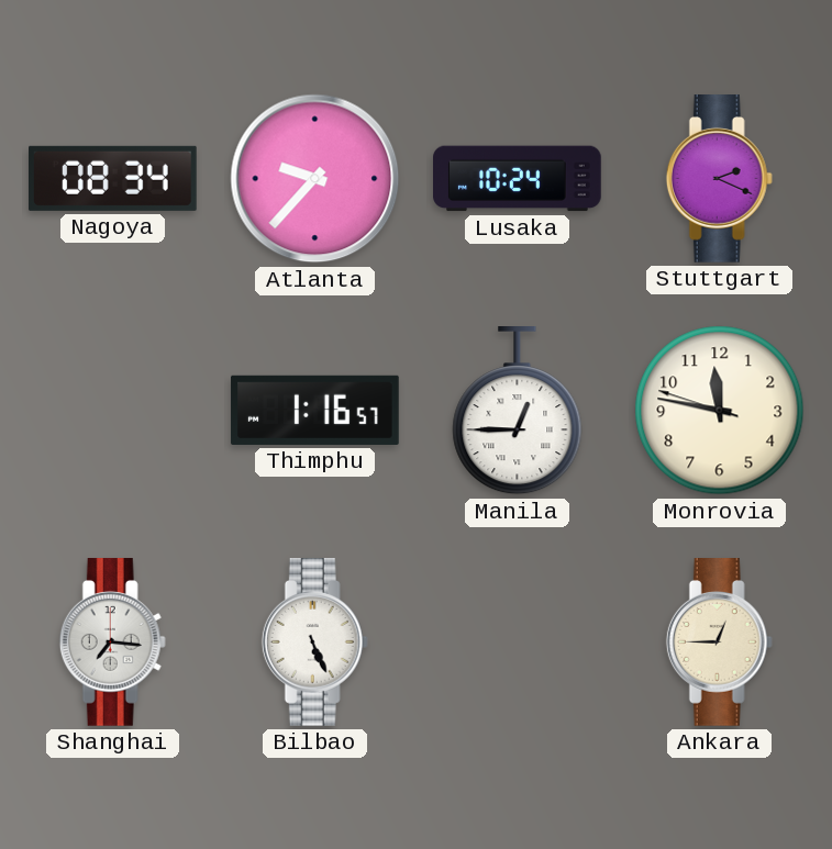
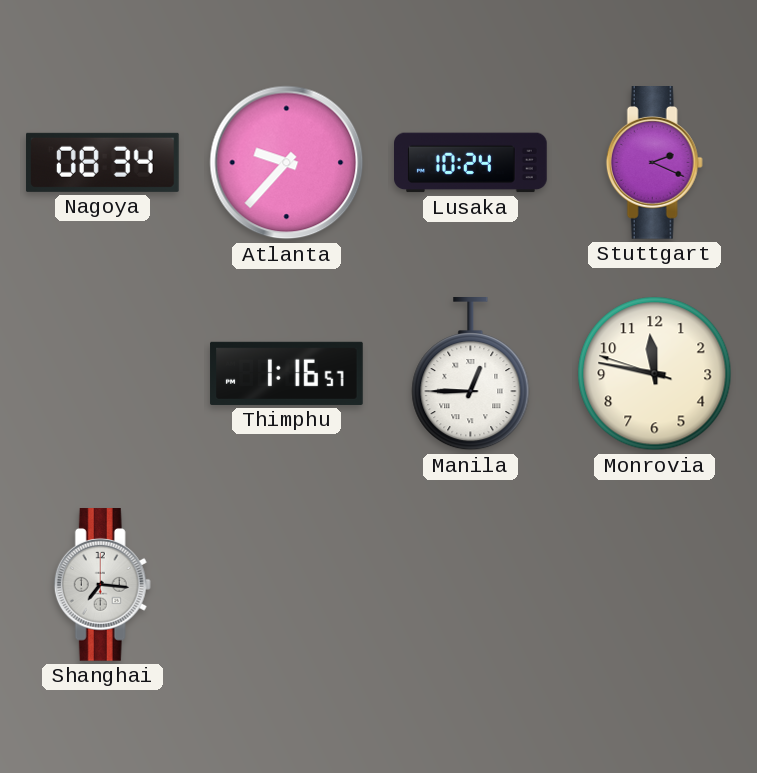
Bilbao: 5:26 -> none
Ankara: 12:45 -> none
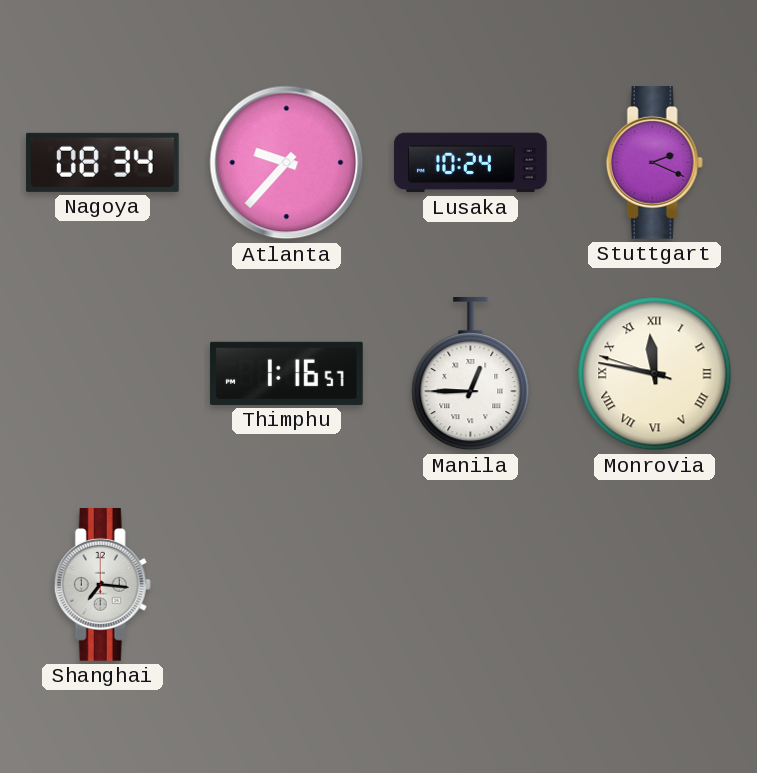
Monrovia numerals: Arabic -> Roman
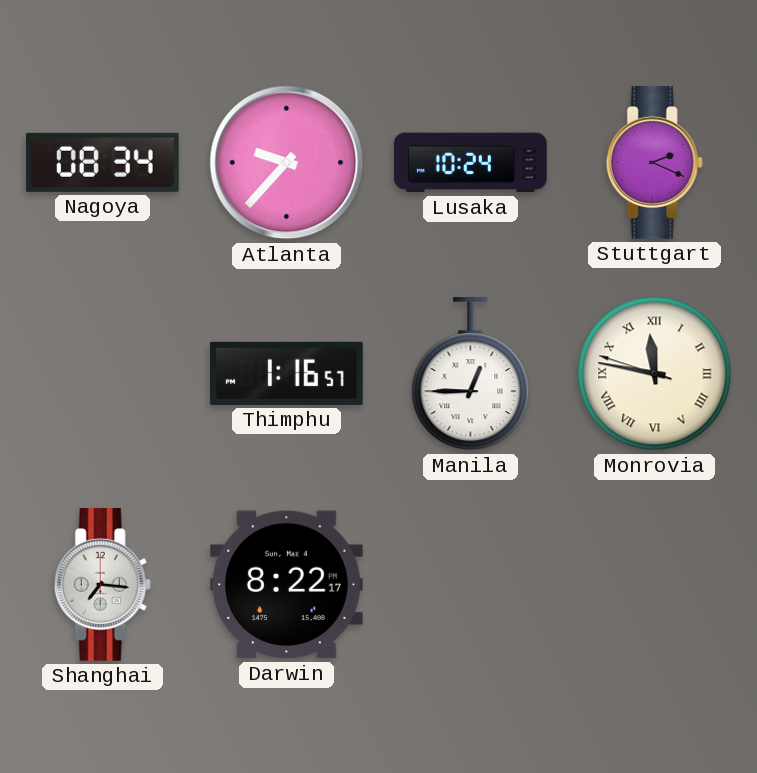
Darwin: none -> 8:22
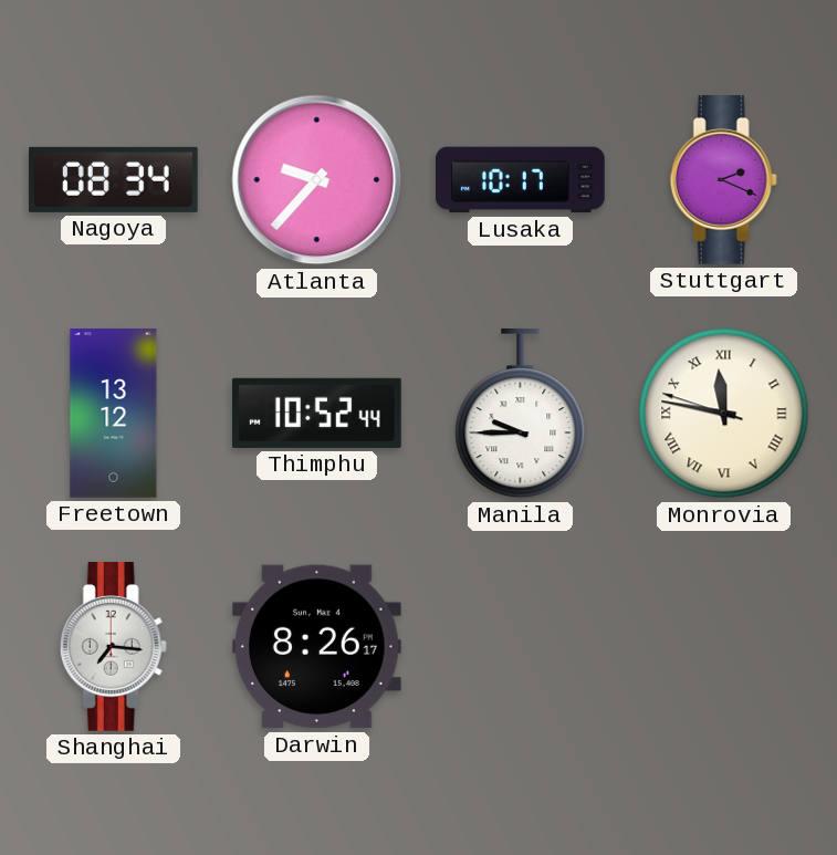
Lusaka: 10:24 -> 10:17
Freetown: none -> 13:12
Thimphu: 1:16 -> 10:52
Manila: 12:45 -> 9:45
Darwin: 8:22 -> 8:26
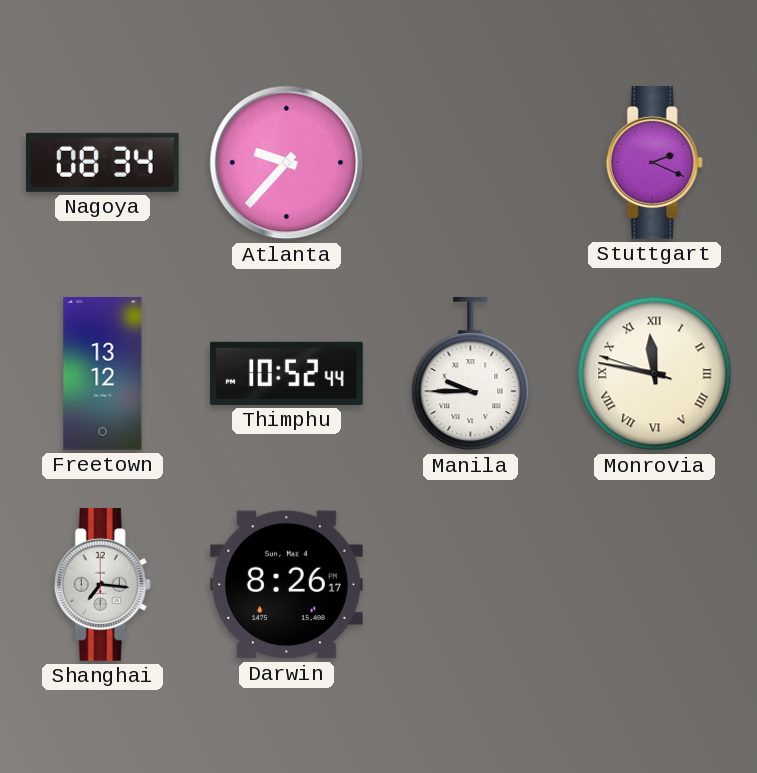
Lusaka: 10:17 -> none
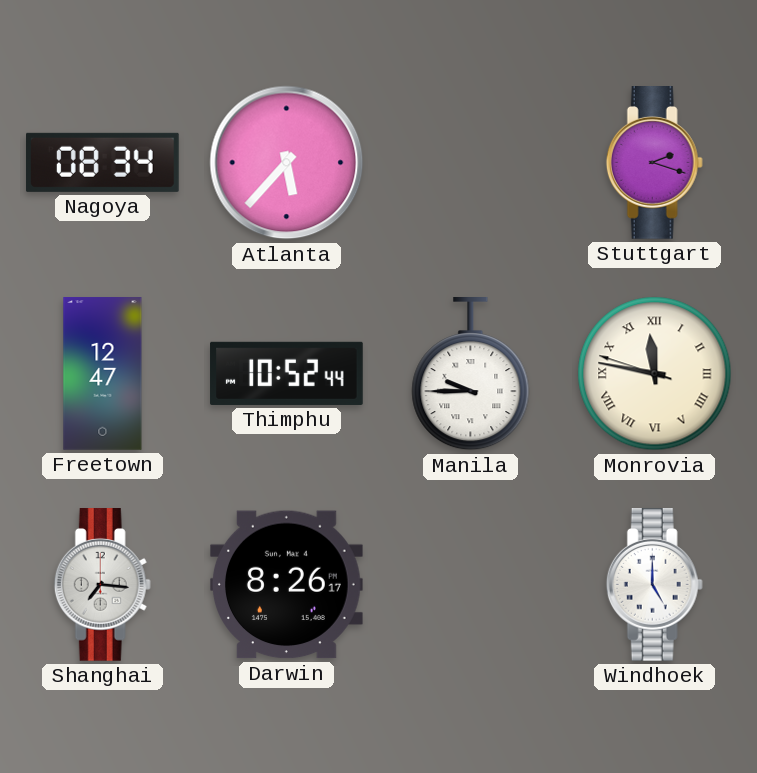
Atlanta: 9:37 -> 5:37
Stuttgart: 2:19 -> 2:18
Freetown: 13:12 -> 12:47
Windhoek: none -> 5:00
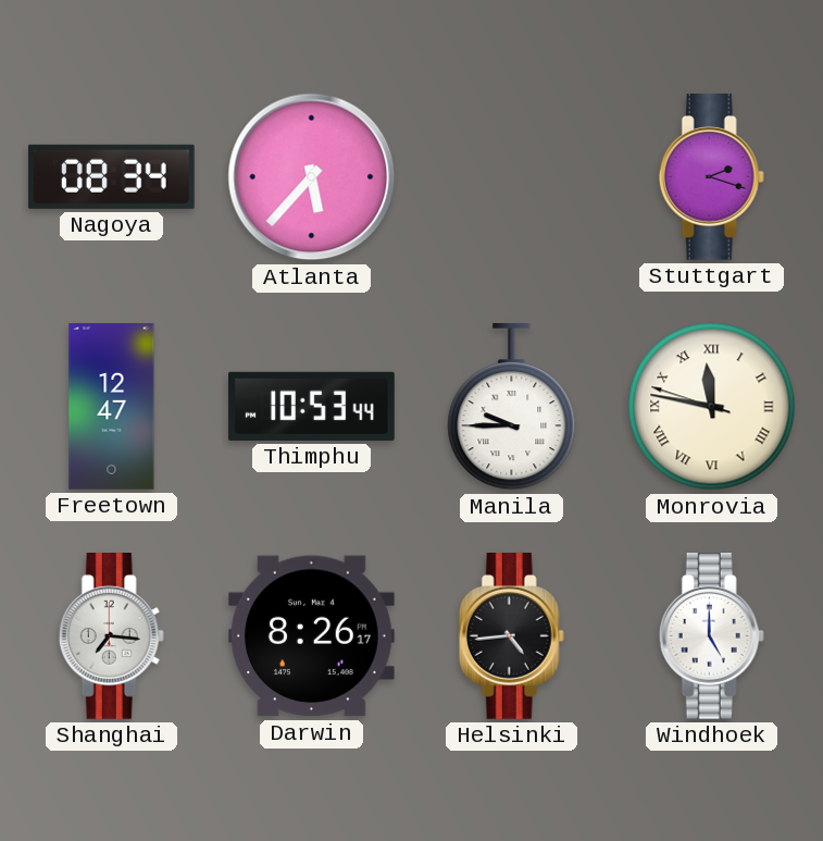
Thimphu: 10:52 -> 10:53
Helsinki: none -> 4:44
